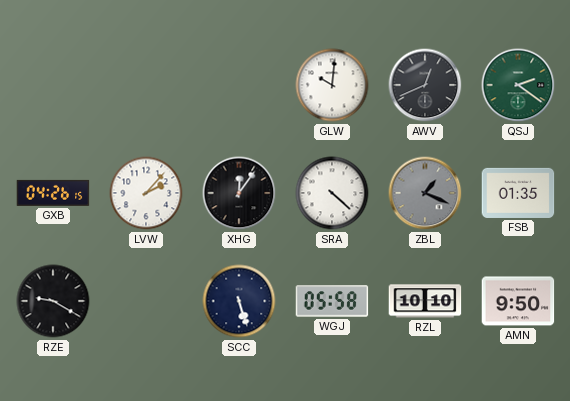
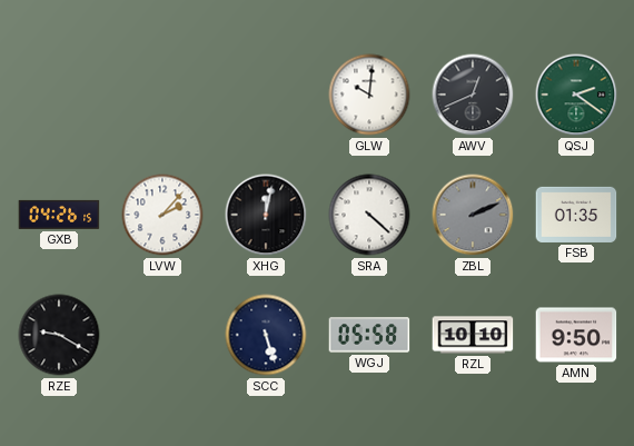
XHG: 12:06 -> 12:02
ZBL: 1:19 -> 2:11
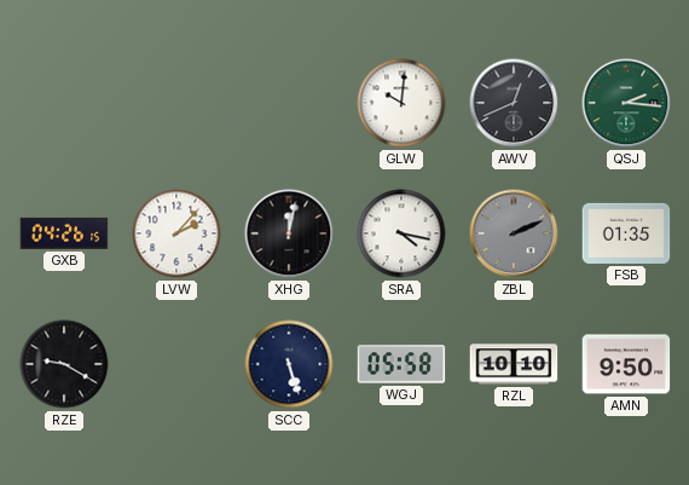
QSJ: 2:21 -> 2:16
SRA: 4:22 -> 4:17
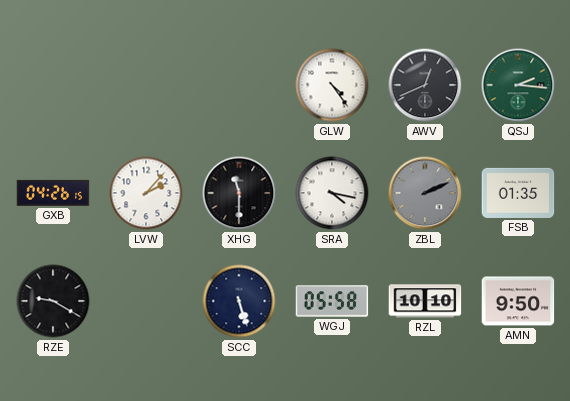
GLW: 10:01 -> 4:24
XHG: 12:02 -> 11:30
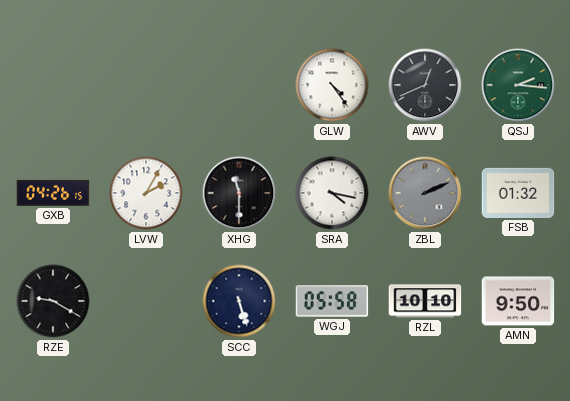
LVW: 2:07 -> 2:05
FSB: 01:35 -> 01:32
